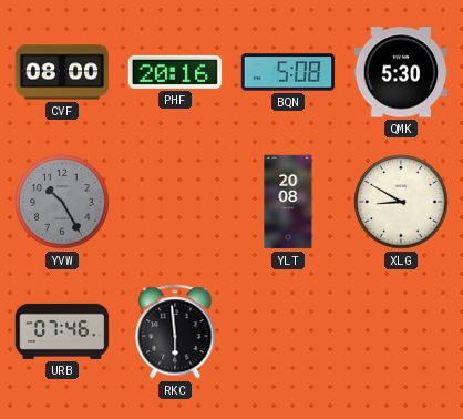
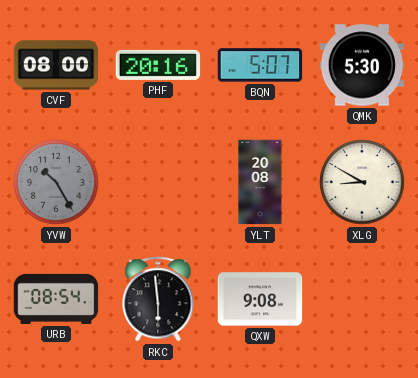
BQN: 5:08 -> 5:07
URB: 07:46 -> 08:54
QXW: none -> 9:08
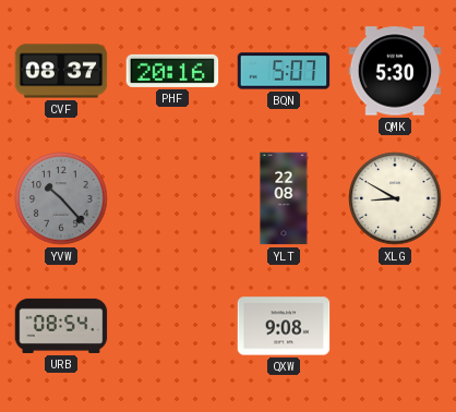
CVF: 08:00 -> 08:37
YVW: 10:25 -> 10:23
YLT: 20:08 -> 22:08
RKC: 5:59 -> none
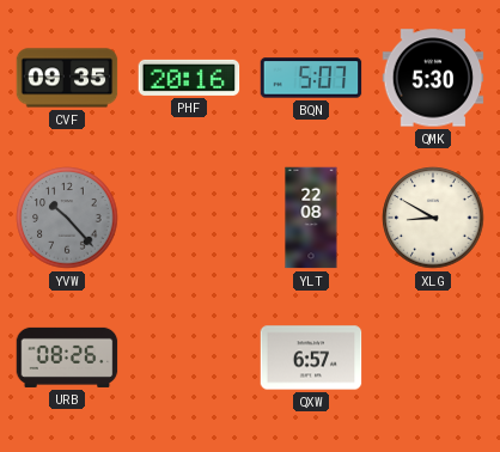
CVF: 08:37 -> 09:35
URB: 08:54 -> 08:26
QXW: 9:08 -> 6:57
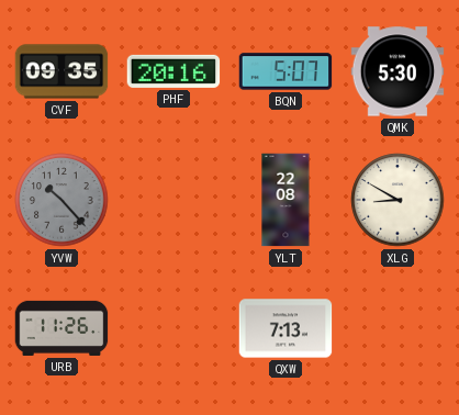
URB: 08:26 -> 11:26
QXW: 6:57 -> 7:13
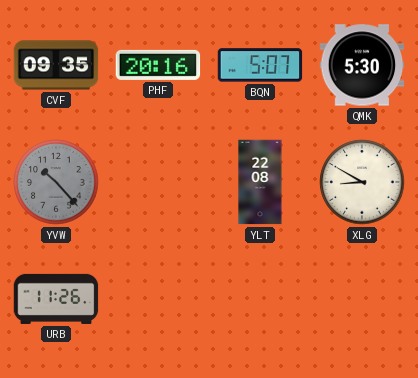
QXW: 7:13 -> none
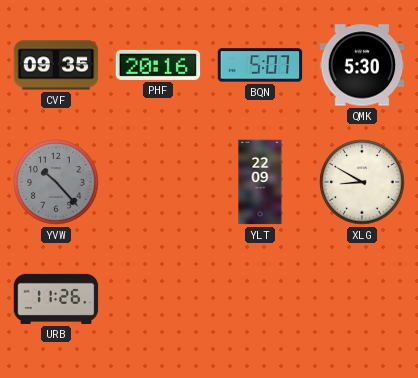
YLT: 22:08 -> 22:09
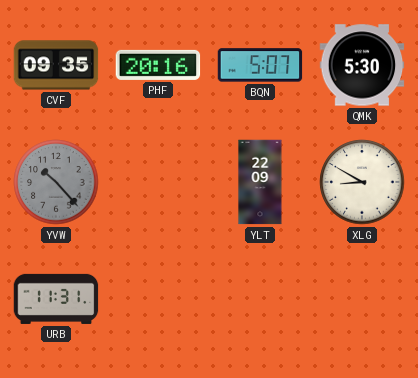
URB: 11:26 -> 11:31
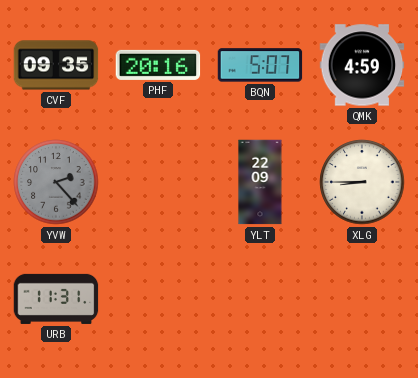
QMK: 5:30 -> 4:59
YVW: 10:23 -> 2:23
XLG: 8:50 -> 8:45
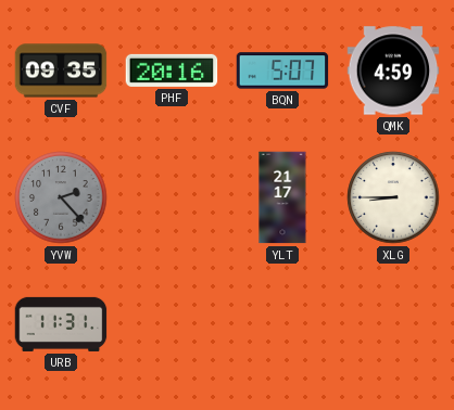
YLT: 22:09 -> 21:17
